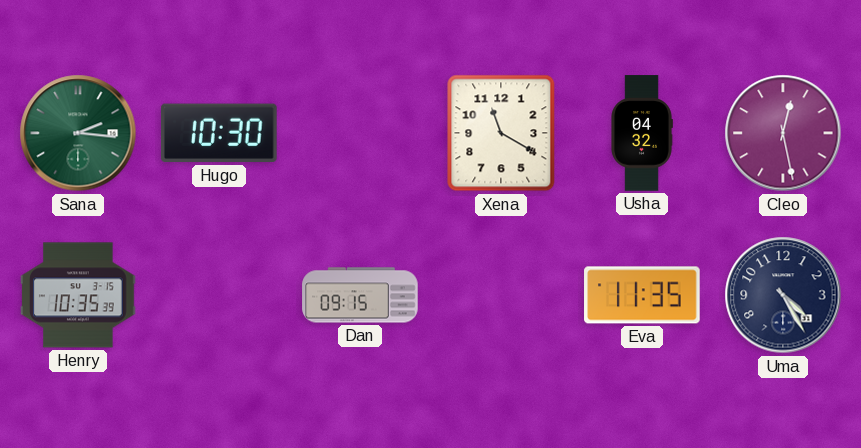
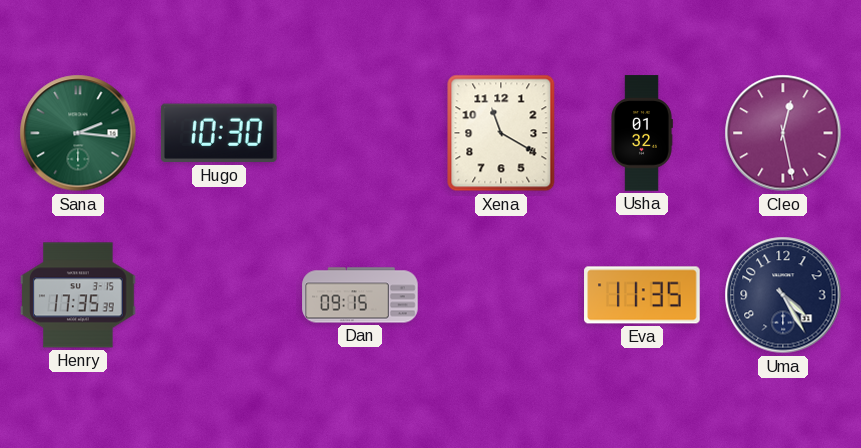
Usha: 04:32 -> 01:32
Henry: 10:35 -> 17:35
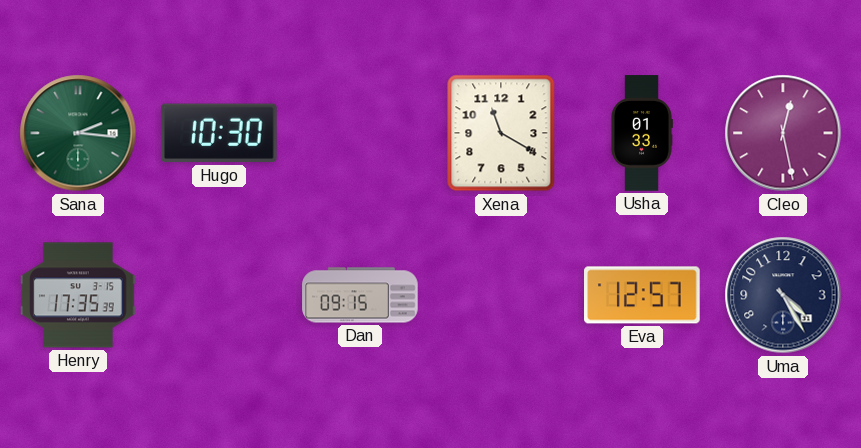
Usha: 01:32 -> 01:33
Eva: 11:35 -> 12:57
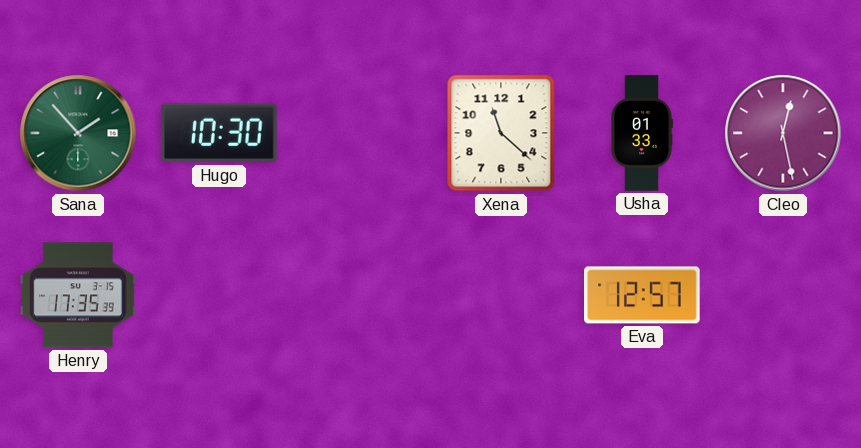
Sana: 2:16 -> 1:53
Xena: 11:20 -> 11:22
Dan: 09:15 -> none
Uma: 4:25 -> none
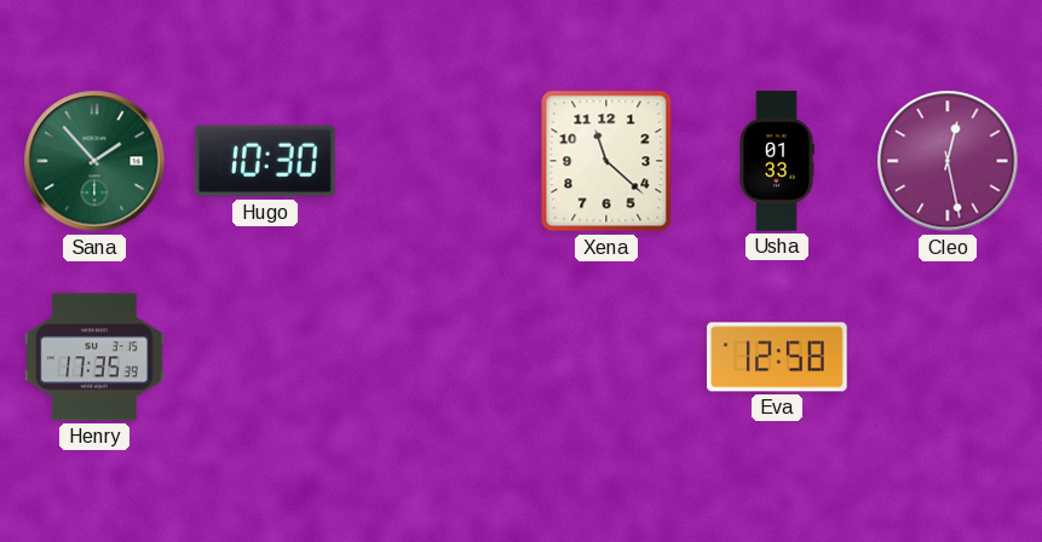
Eva: 12:57 -> 12:58
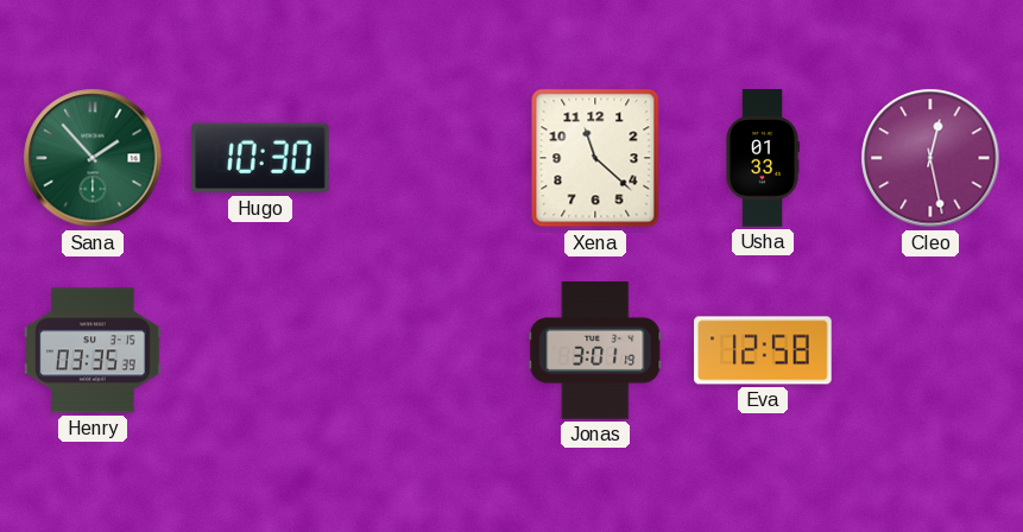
Henry: 17:35 -> 03:35
Jonas: none -> 3:01
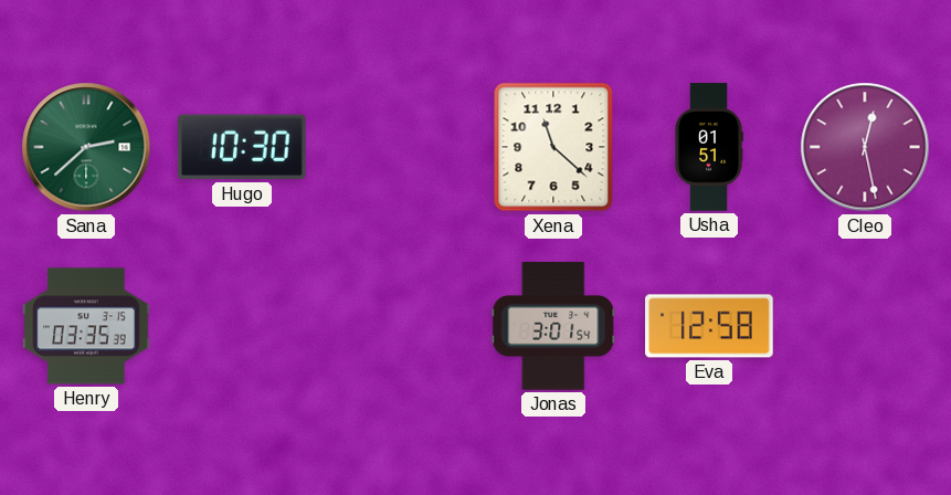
Sana: 1:53 -> 2:38
Usha: 01:33 -> 01:51
Jonas: 3:01:19 -> 3:01:54
